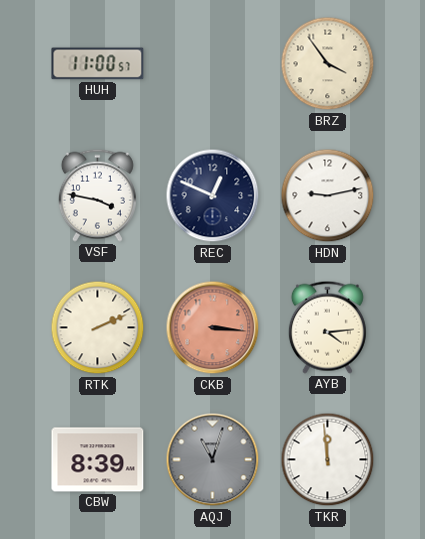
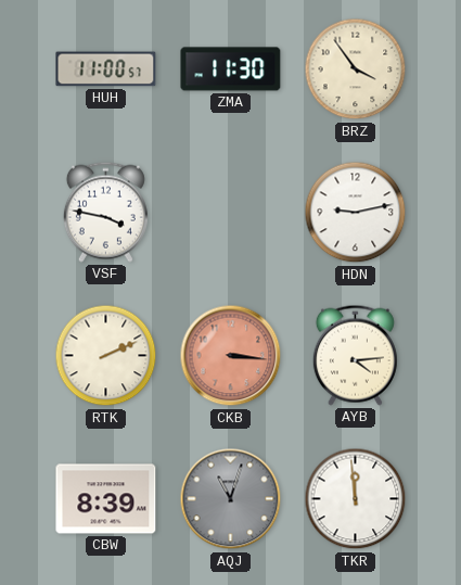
ZMA: none -> 11:30
REC: 12:49 -> none
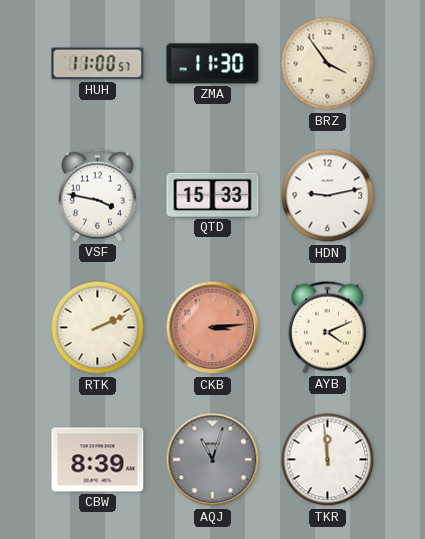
QTD: none -> 15:33
CKB: 3:16 -> 3:14
AYB: 4:14 -> 4:11
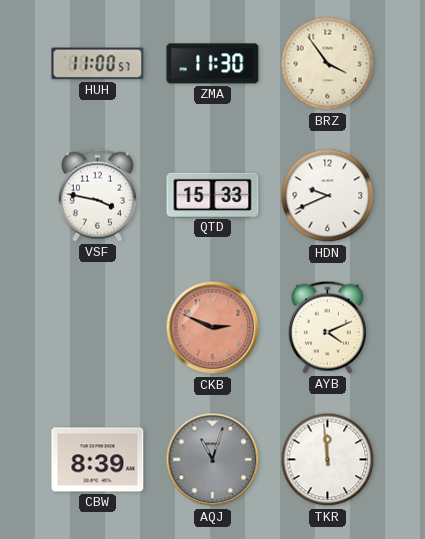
HDN: 9:13 -> 9:41
RTK: 2:11 -> none
CKB: 3:14 -> 2:49
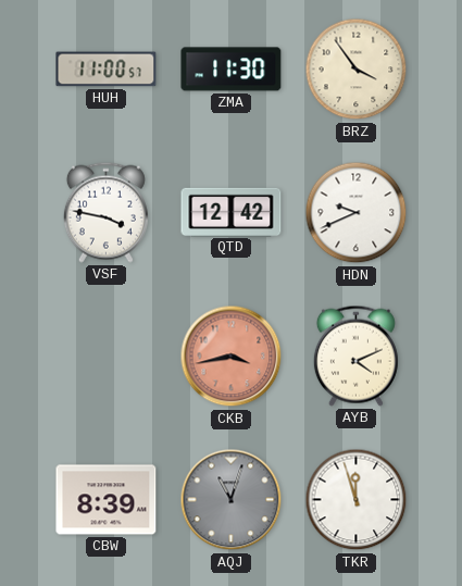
QTD: 15:33 -> 12:42
CKB: 2:49 -> 3:43
TKR: 11:59 -> 11:57
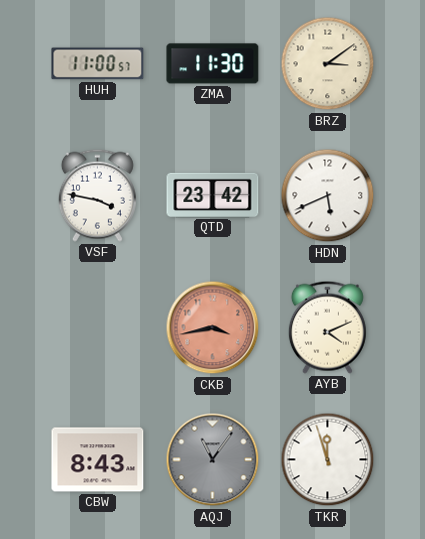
BRZ: 3:54 -> 3:09
QTD: 12:42 -> 23:42
HDN: 9:41 -> 5:41
CBW: 8:39 -> 8:43
AQJ: 11:03 -> 11:06
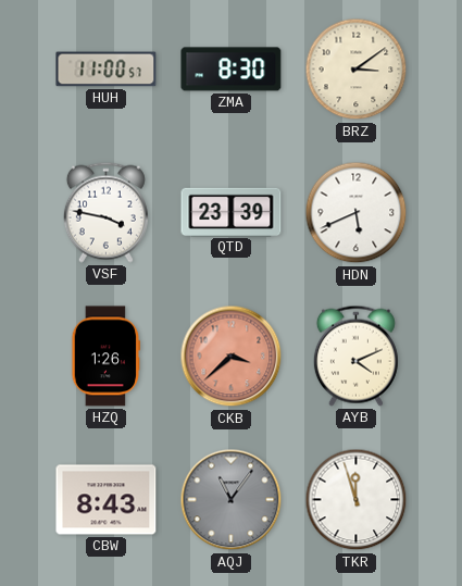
ZMA: 11:30 -> 8:30
QTD: 23:42 -> 23:39
HZQ: none -> 1:26
CKB: 3:43 -> 3:38
